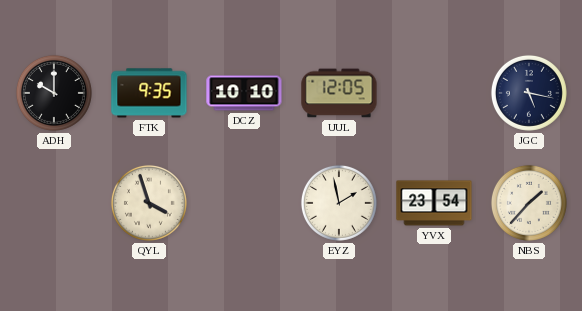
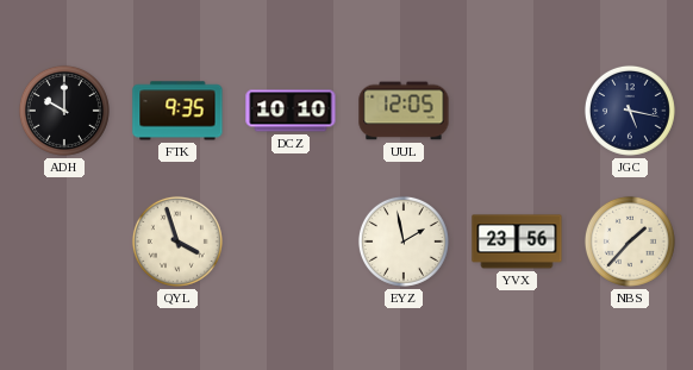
YVX: 23:54 -> 23:56
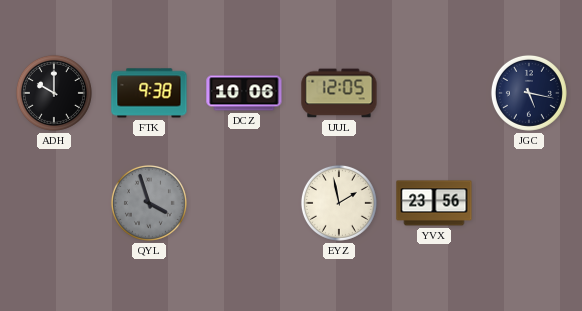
FTK: 9:35 -> 9:38
DCZ: 10:10 -> 10:06
QYL dial: cream -> grey
NBS: 1:37 -> none
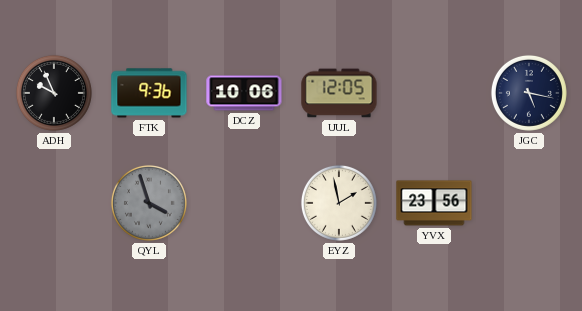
ADH: 10:00 -> 9:56
FTK: 9:38 -> 9:36
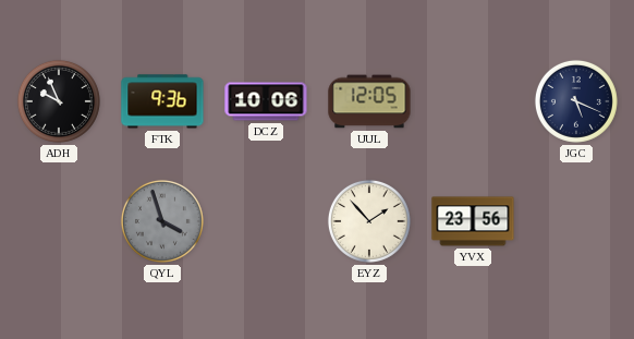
JGC: 5:17 -> 5:19
EYZ: 1:58 -> 1:53
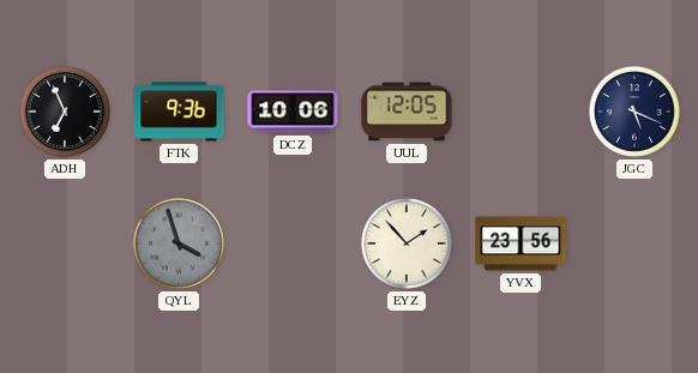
ADH: 9:56 -> 6:56
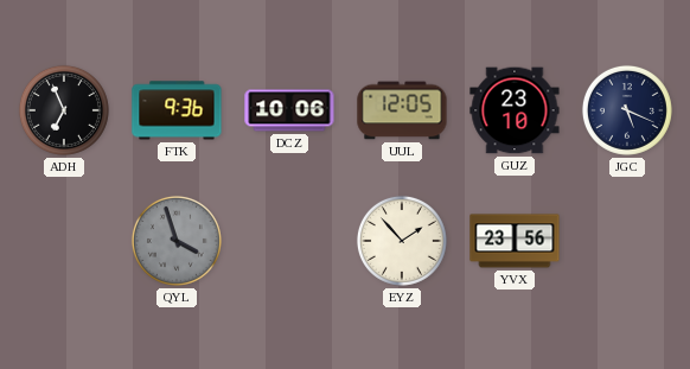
GUZ: none -> 23:10
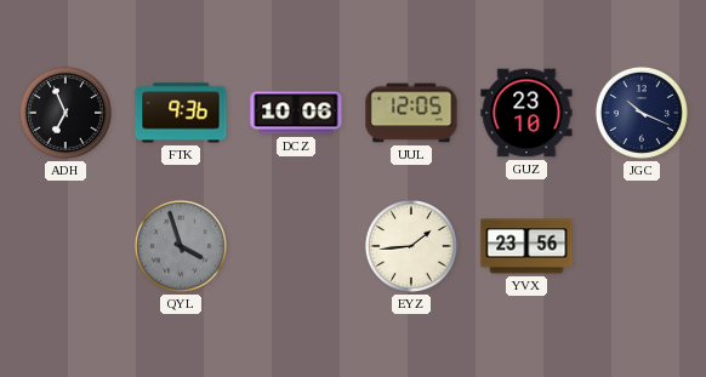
JGC: 5:19 -> 10:19
EYZ: 1:53 -> 1:44
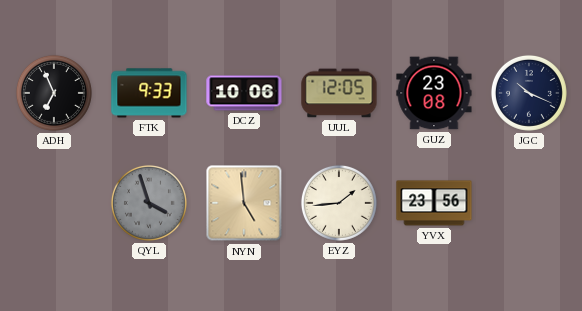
FTK: 9:36 -> 9:33
GUZ: 23:10 -> 23:08
NYN: none -> 4:59
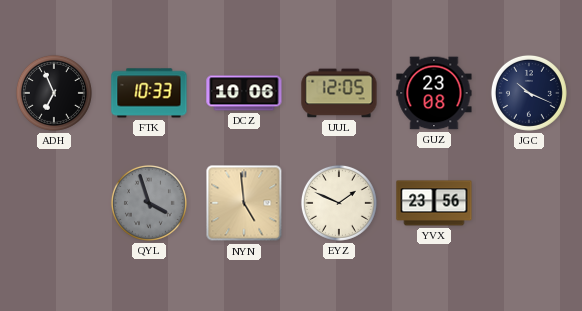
FTK: 9:33 -> 10:33
EYZ: 1:44 -> 1:49
